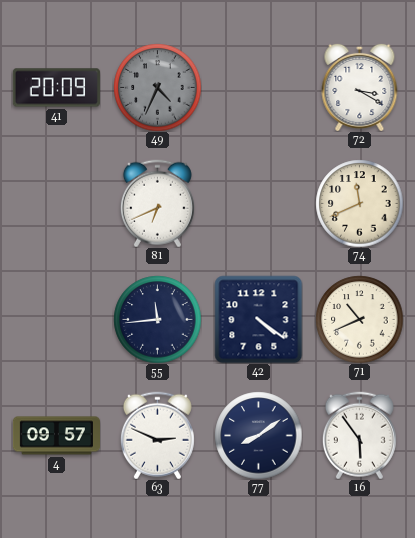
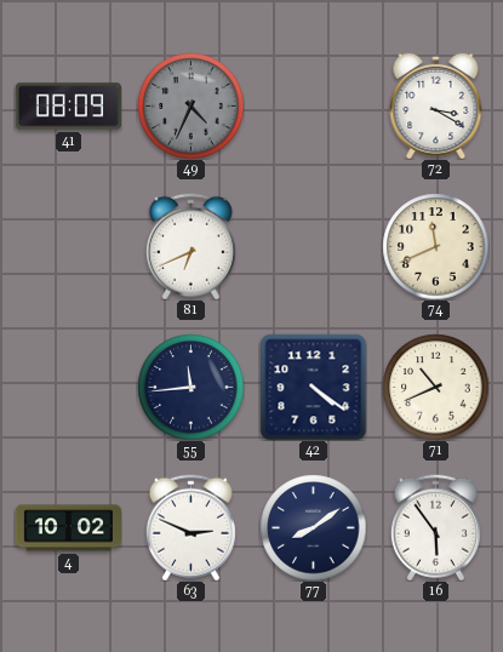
41: 20:09 -> 08:09
4: 09:57 -> 10:02
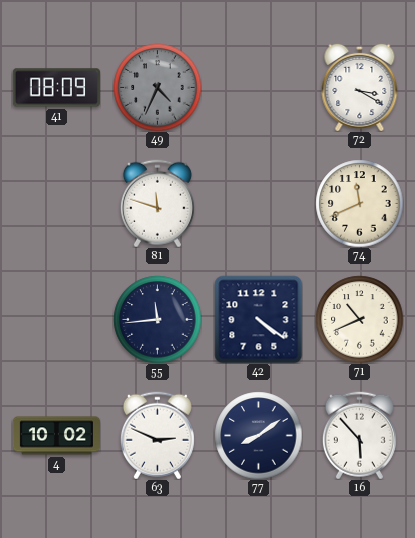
81: 6:41 -> 11:48
16: 5:54 -> 5:53
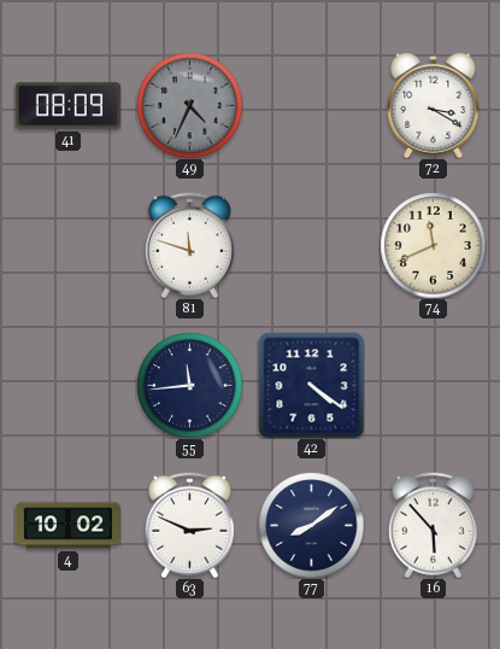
71: 10:41 -> none
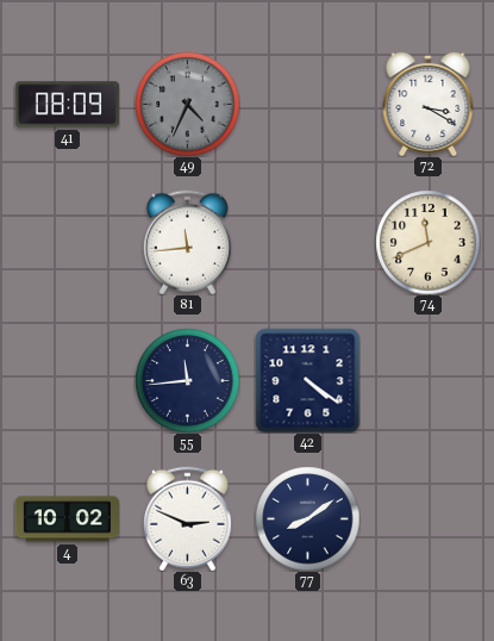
81: 11:48 -> 11:44
16: 5:53 -> none
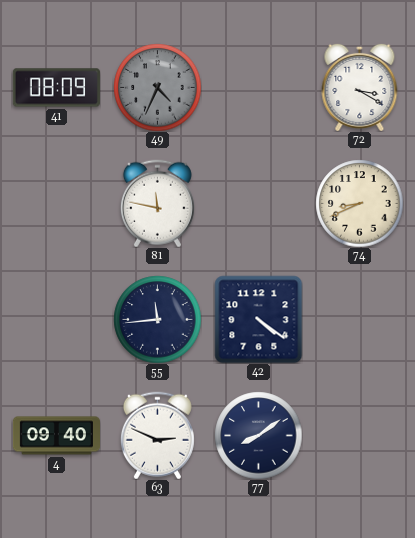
81: 11:44 -> 11:47
74: 11:41 -> 8:41
4: 10:02 -> 09:40
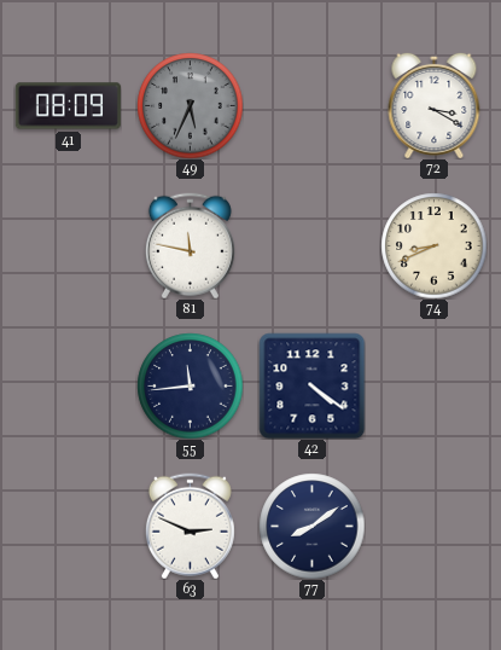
49: 4:34 -> 5:34
4: 09:40 -> none
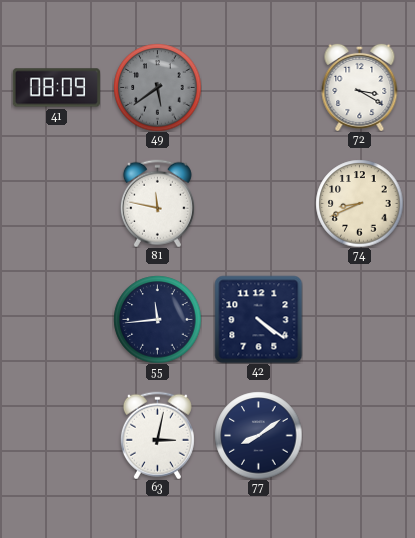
49: 5:34 -> 5:39
63: 2:49 -> 3:02
